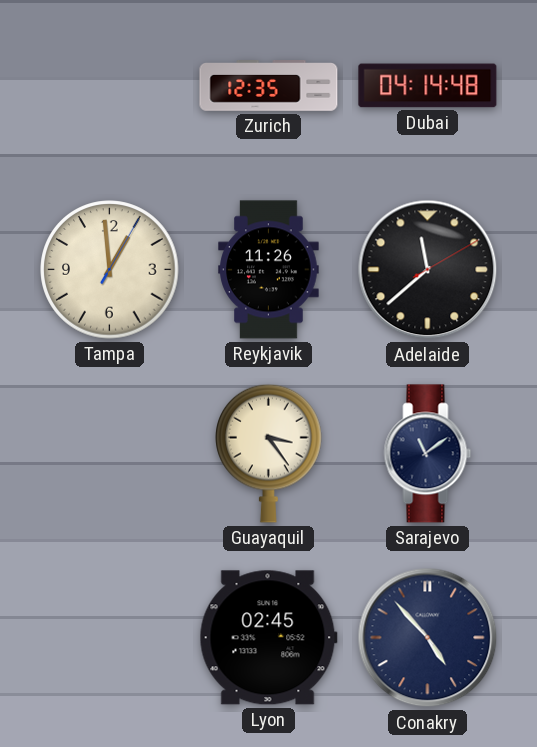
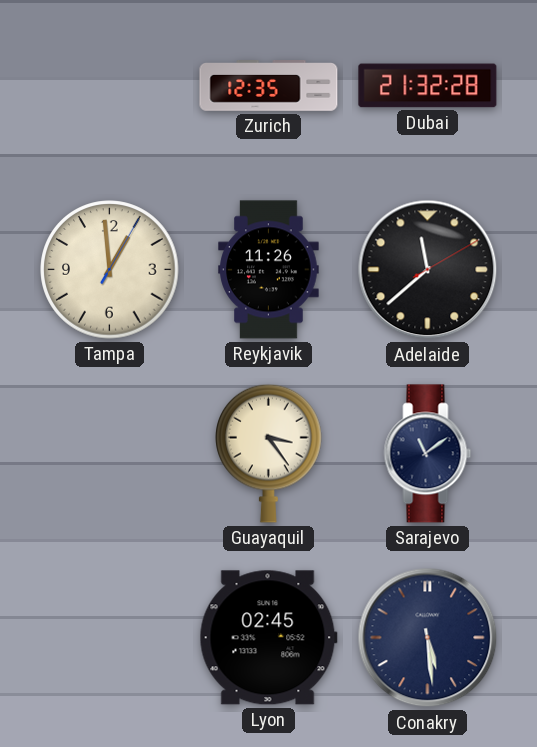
Dubai: 04:14 -> 21:32
Conakry: 4:53 -> 5:29
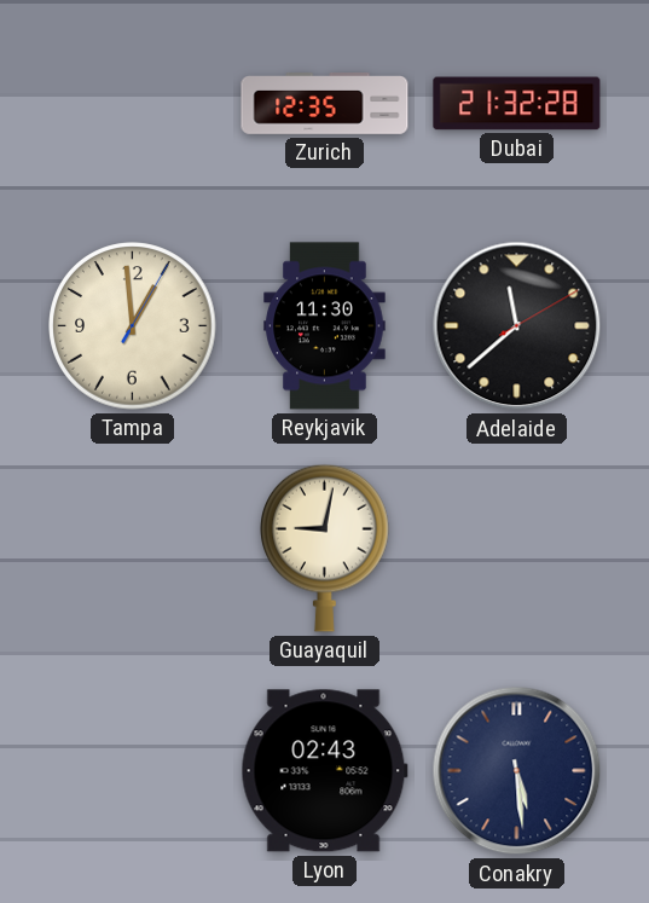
Reykjavik: 11:26 -> 11:30
Guayaquil: 3:24 -> 9:02
Sarajevo: 11:09 -> none
Lyon: 02:45 -> 02:43
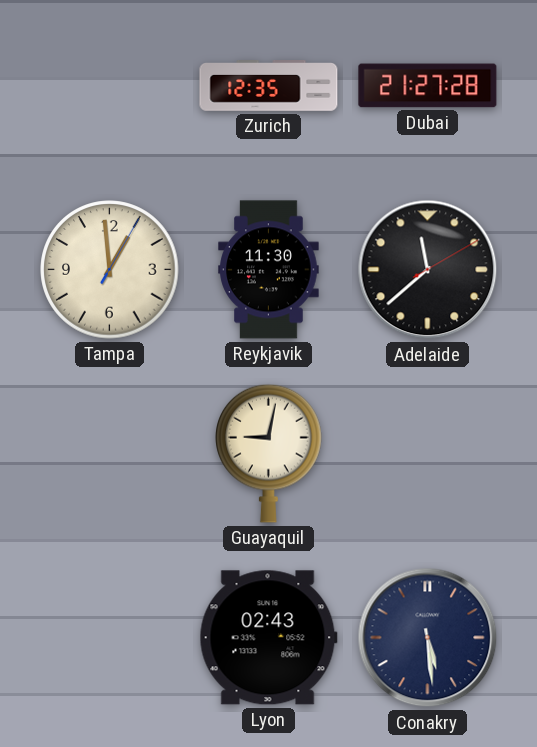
Dubai: 21:32 -> 21:27
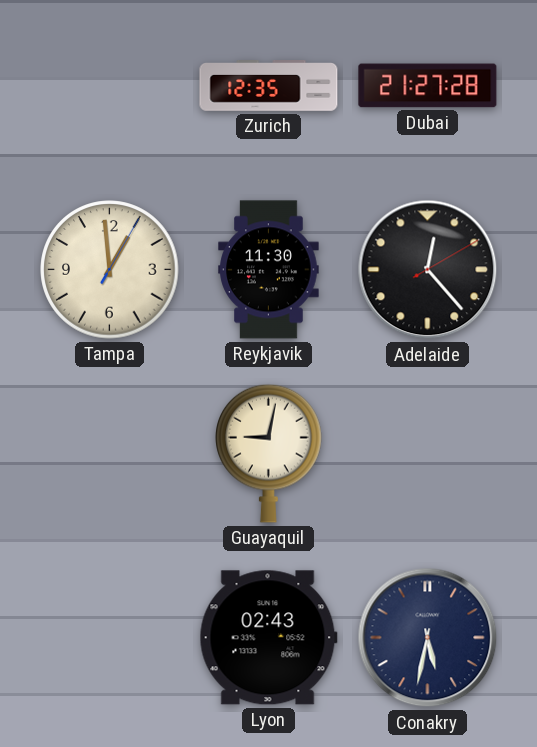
Adelaide: 11:38 -> 12:23
Conakry: 5:29 -> 5:32
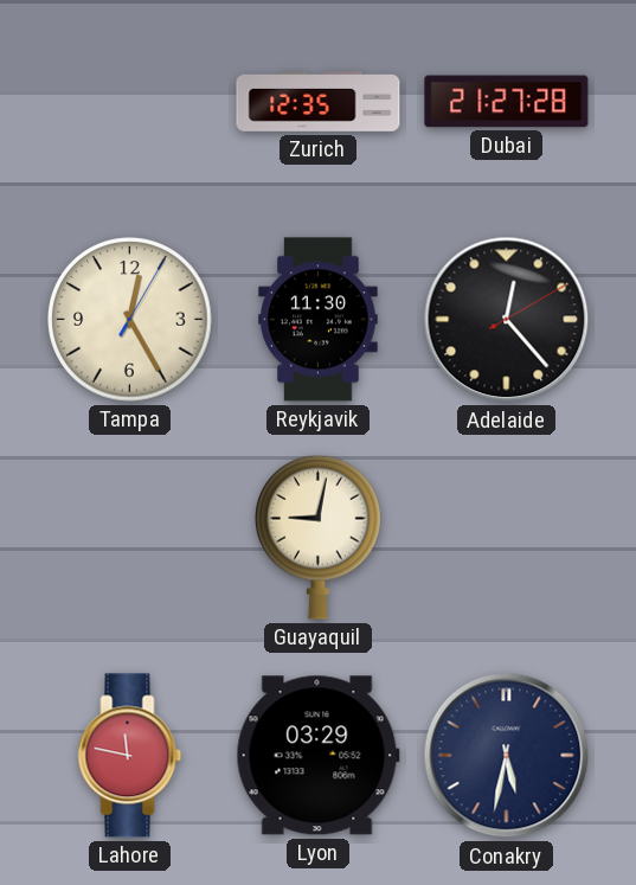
Tampa: 12:59 -> 12:25
Lahore: none -> 11:47
Lyon: 02:43 -> 03:29
